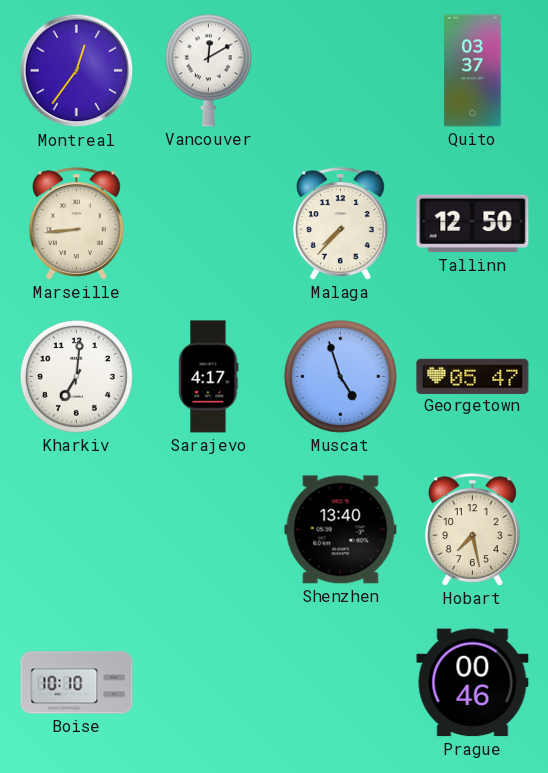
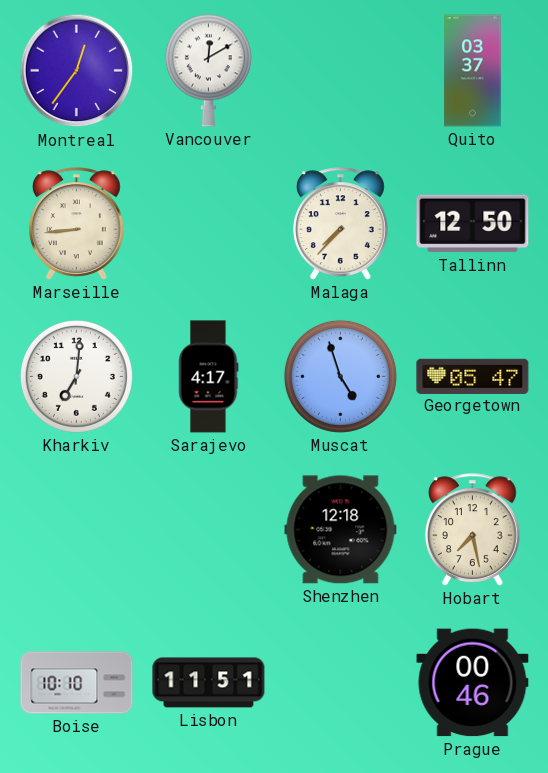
Shenzhen: 13:40 -> 12:18
Lisbon: none -> 11:51
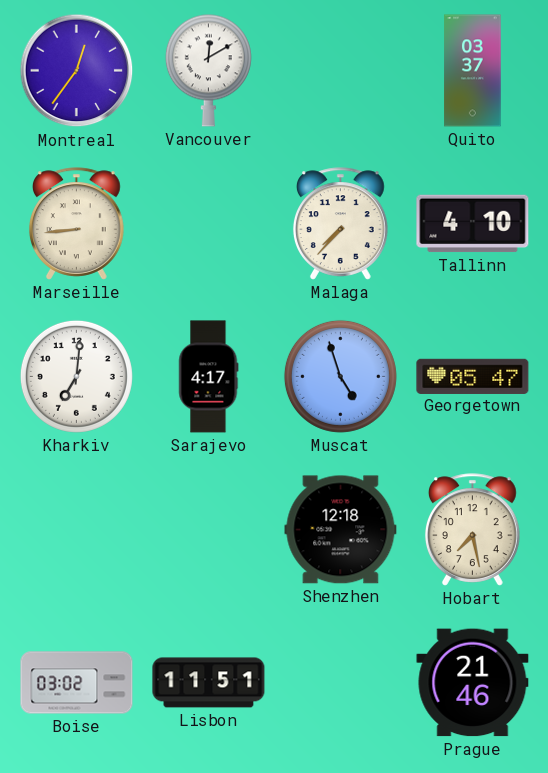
Tallinn: 12:50 -> 4:10
Boise: 10:10 -> 03:02
Prague: 00:46 -> 21:46
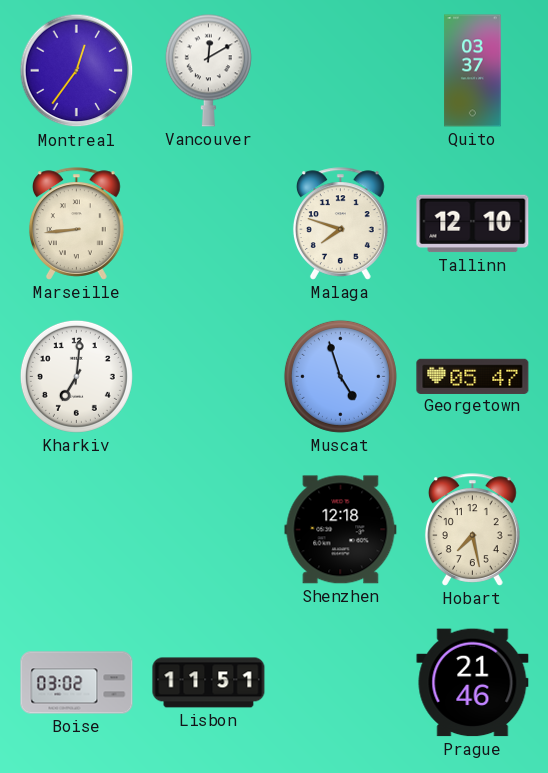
Malaga: 7:37 -> 7:48
Tallinn: 4:10 -> 12:10
Sarajevo: 4:17 -> none
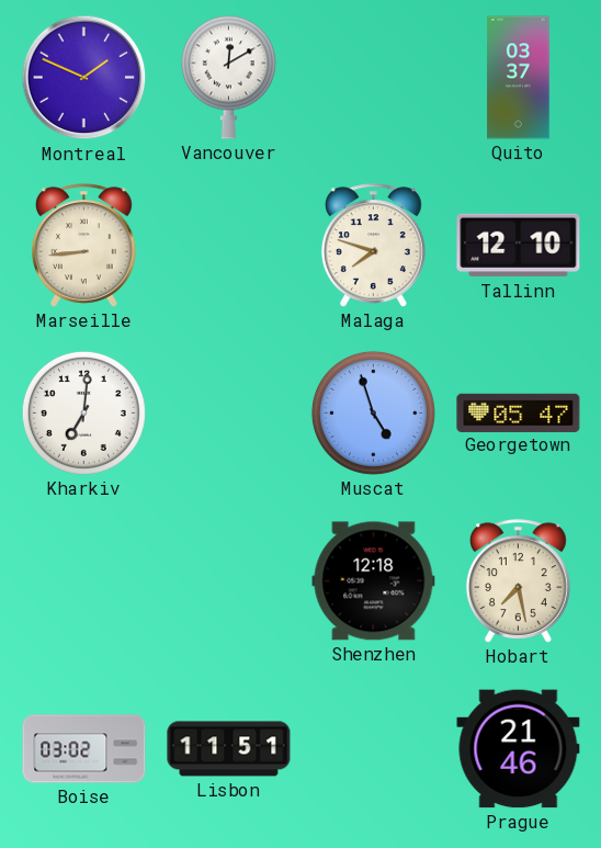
Montreal: 12:36 -> 1:49
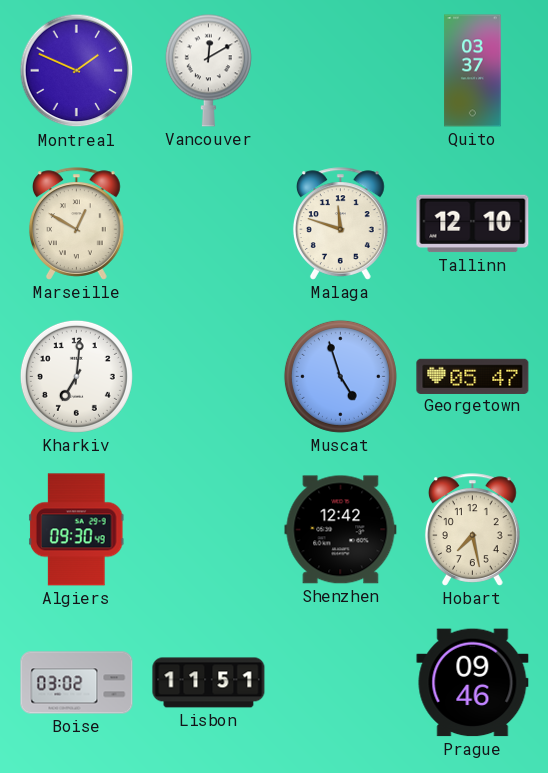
Marseille: 8:44 -> 12:50
Malaga: 7:48 -> 11:48
Algiers: none -> 09:30
Shenzhen: 12:18 -> 12:42
Prague: 21:46 -> 09:46
